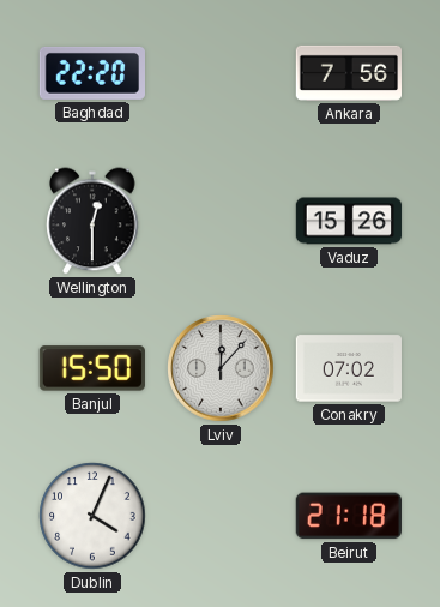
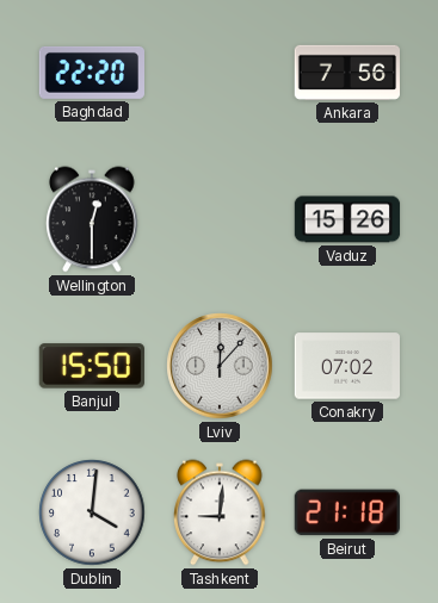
Dublin: 4:04 -> 4:01
Tashkent: none -> 9:01
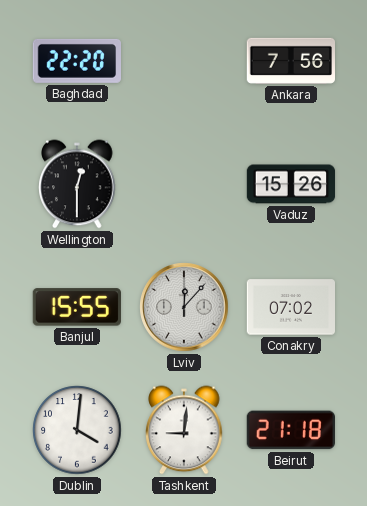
Banjul: 15:50 -> 15:55
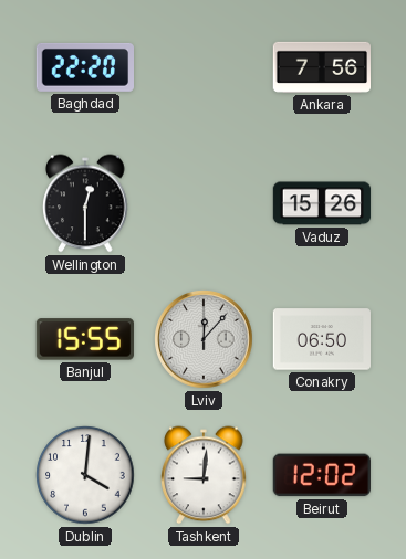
Conakry: 07:02 -> 06:50
Beirut: 21:18 -> 12:02
